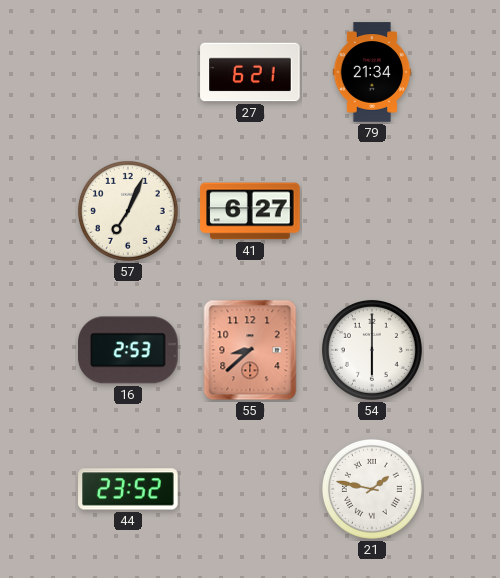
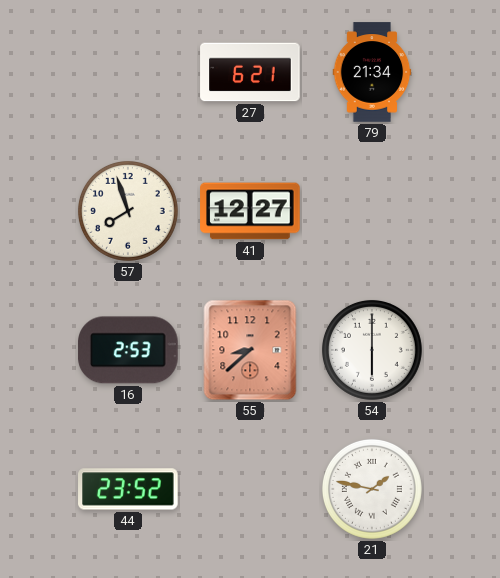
57: 7:04 -> 7:57
41: 6:27 -> 12:27
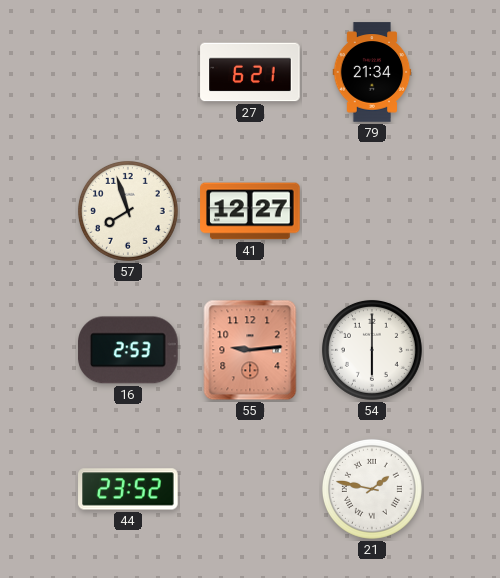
55: 8:38 -> 9:14
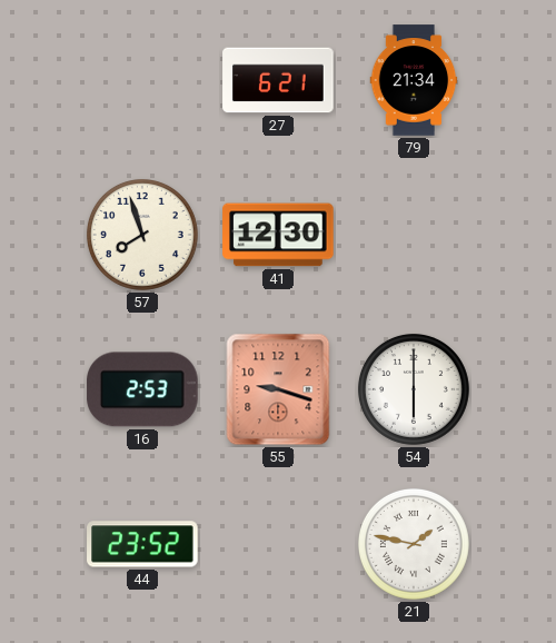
41: 12:27 -> 12:30
55: 9:14 -> 9:18
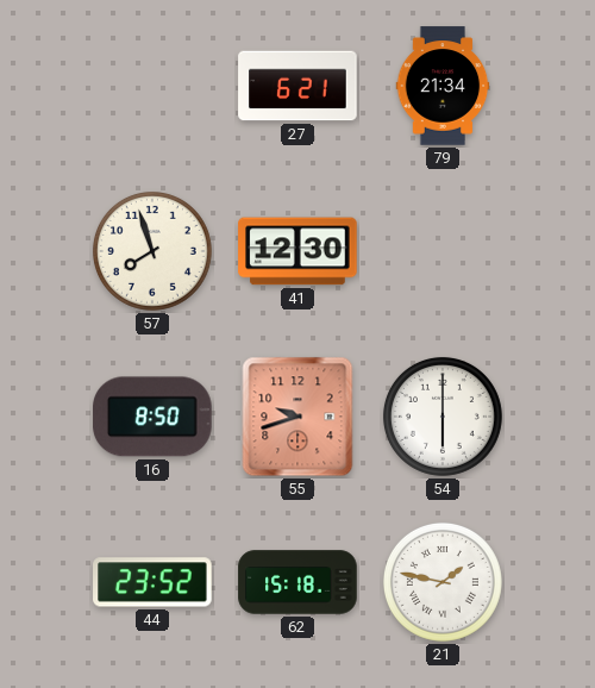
16: 2:53 -> 8:50
55: 9:18 -> 9:42
62: none -> 15:18
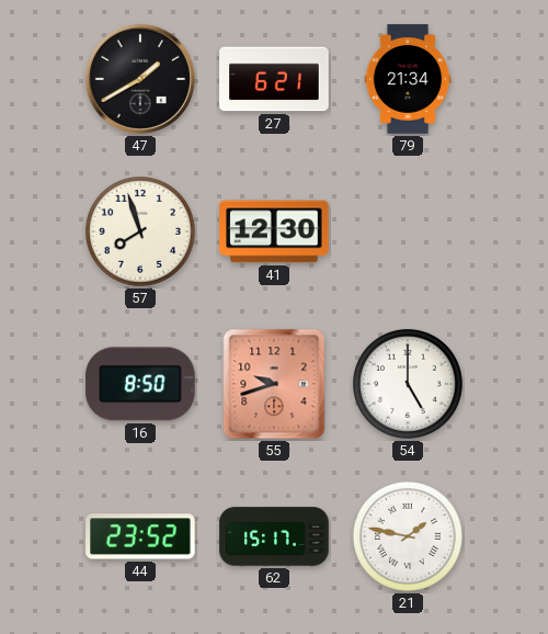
47: none -> 1:40
54: 6:00 -> 5:00
62: 15:18 -> 15:17
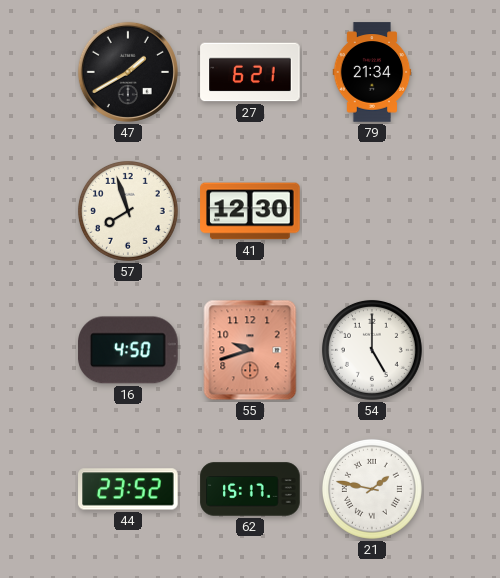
16: 8:50 -> 4:50
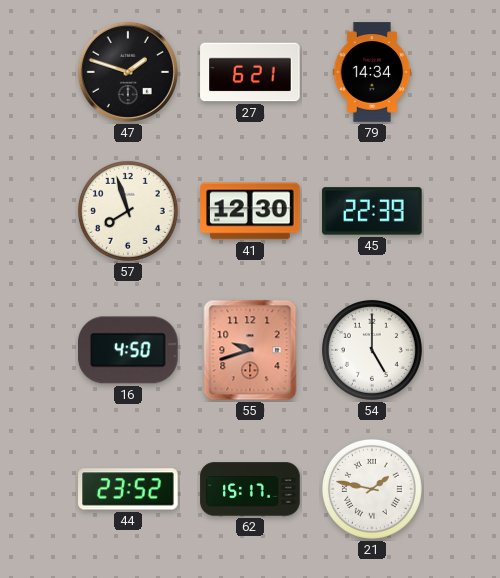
47: 1:40 -> 1:48
79: 21:34 -> 14:34
45: none -> 22:39
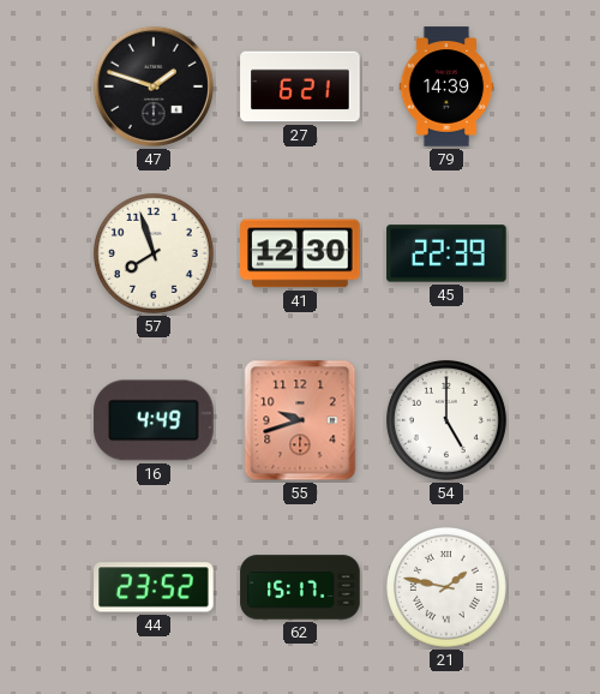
79: 14:34 -> 14:39
16: 4:50 -> 4:49
